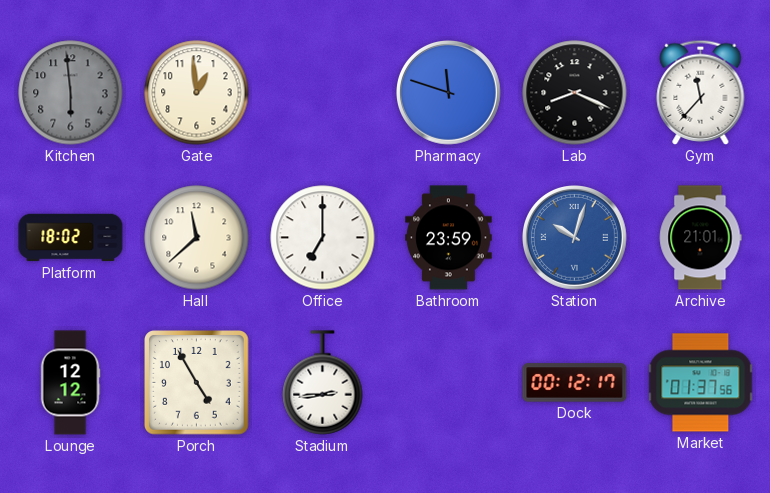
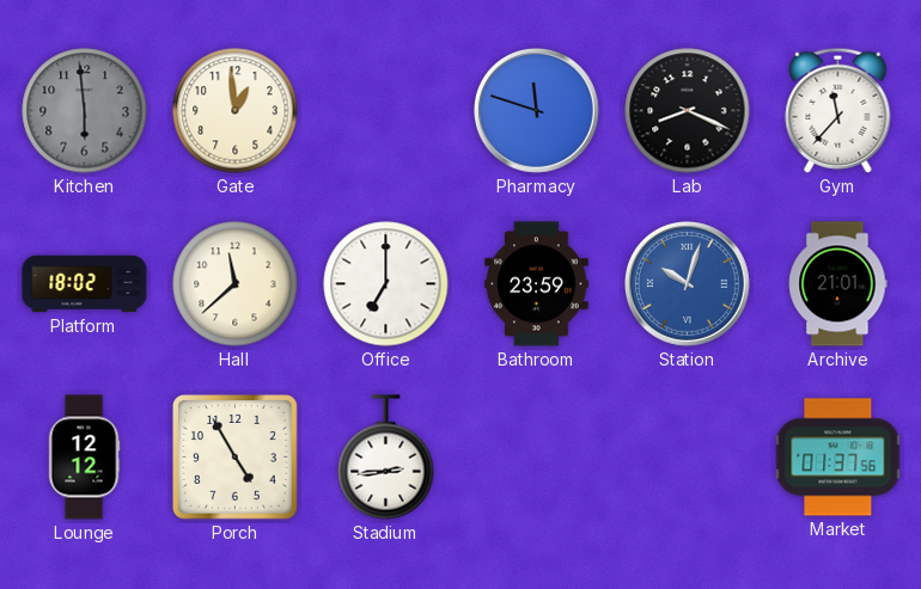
Dock: 00:12 -> none
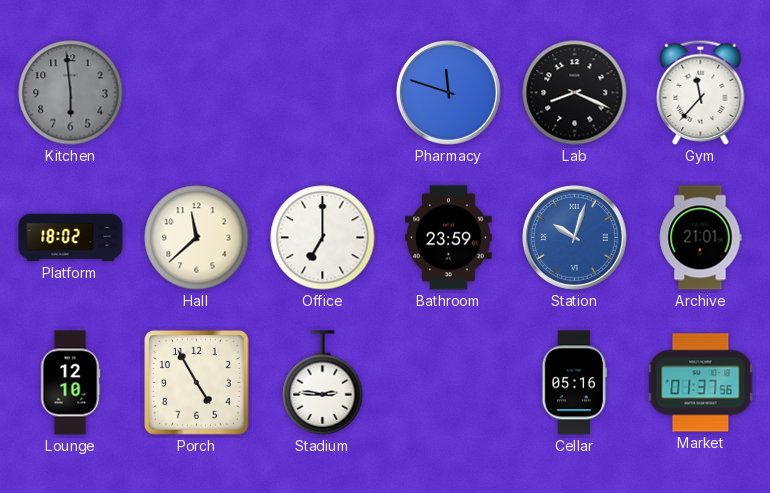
Gate: 12:59 -> none
Lounge: 12:12 -> 12:10
Stadium: 2:44 -> 2:46
Cellar: none -> 05:16
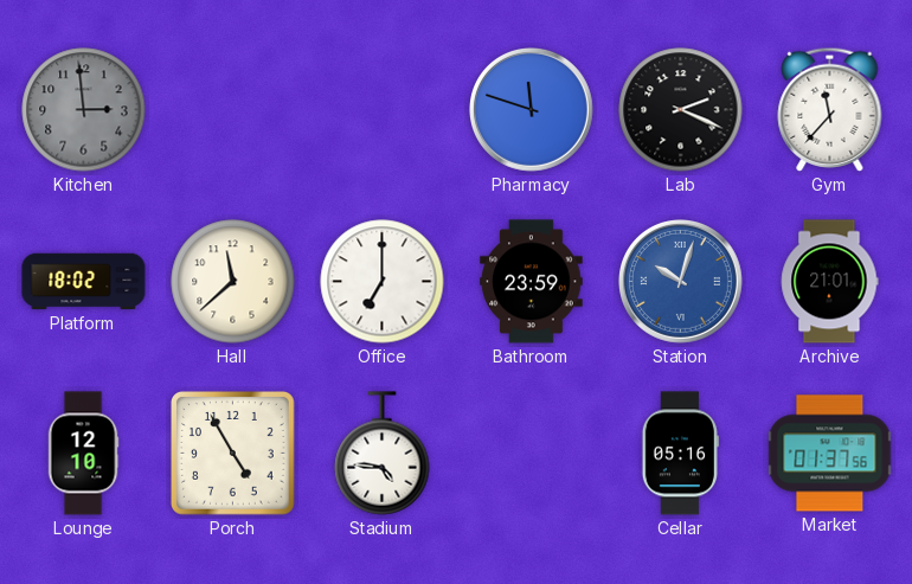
Kitchen: 5:59 -> 2:59
Lab: 8:19 -> 2:19
Stadium: 2:46 -> 4:46
